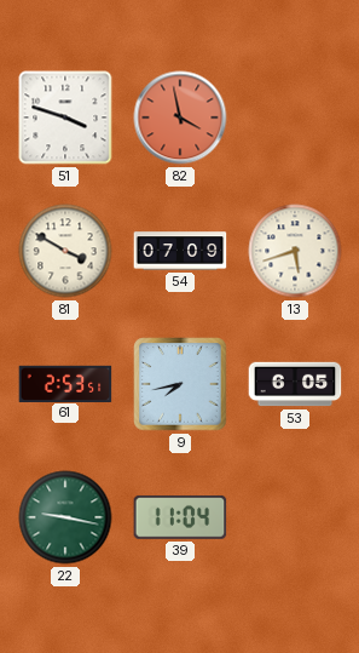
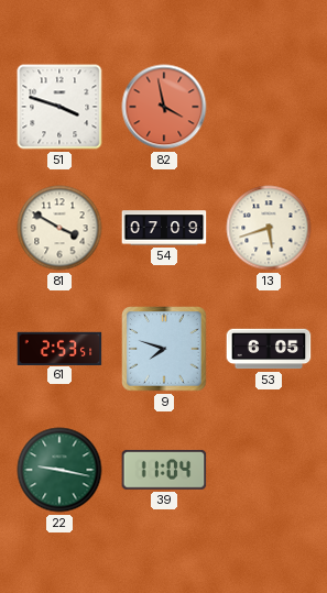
9: 7:43 -> 7:48
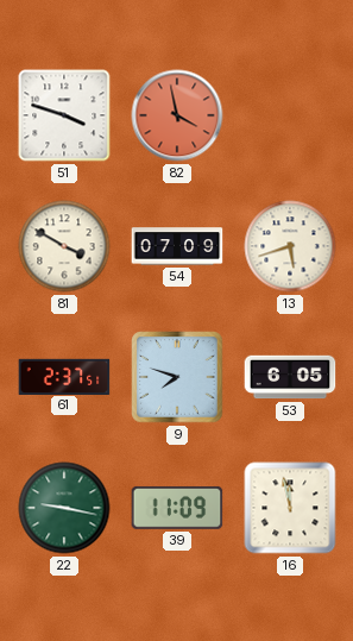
61: 2:53 -> 2:37
39: 11:04 -> 11:09
16: none -> 11:58
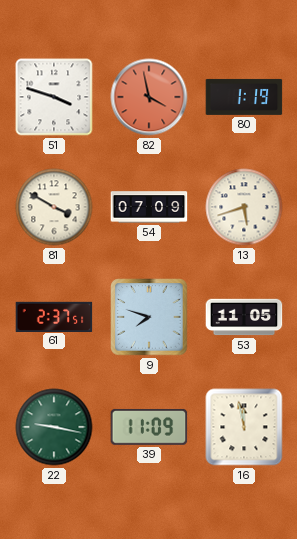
80: none -> 1:19
53: 6:05 -> 11:05
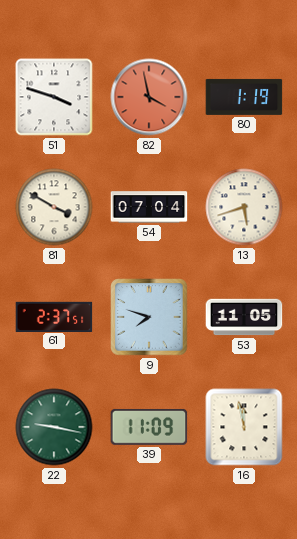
54: 07:09 -> 07:04
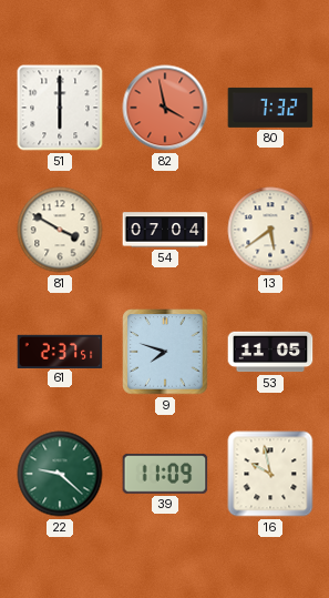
51: 3:48 -> 6:00
80: 1:19 -> 7:32
13: 5:42 -> 5:39
22: 9:17 -> 9:22
16: 11:58 -> 9:58
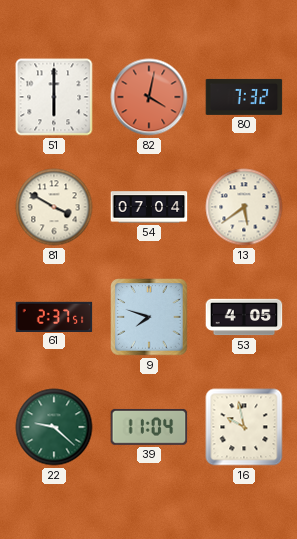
82: 3:58 -> 4:02
53: 11:05 -> 4:05
39: 11:09 -> 11:04
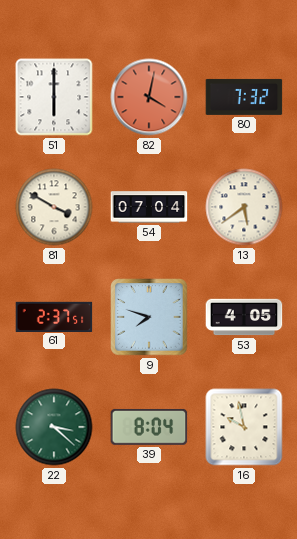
22: 9:22 -> 3:22
39: 11:04 -> 8:04
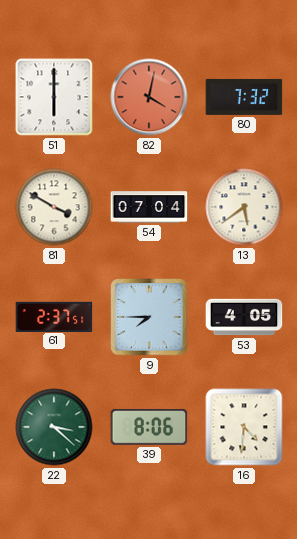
9: 7:48 -> 7:45
39: 8:04 -> 8:06
16: 9:58 -> 4:31
